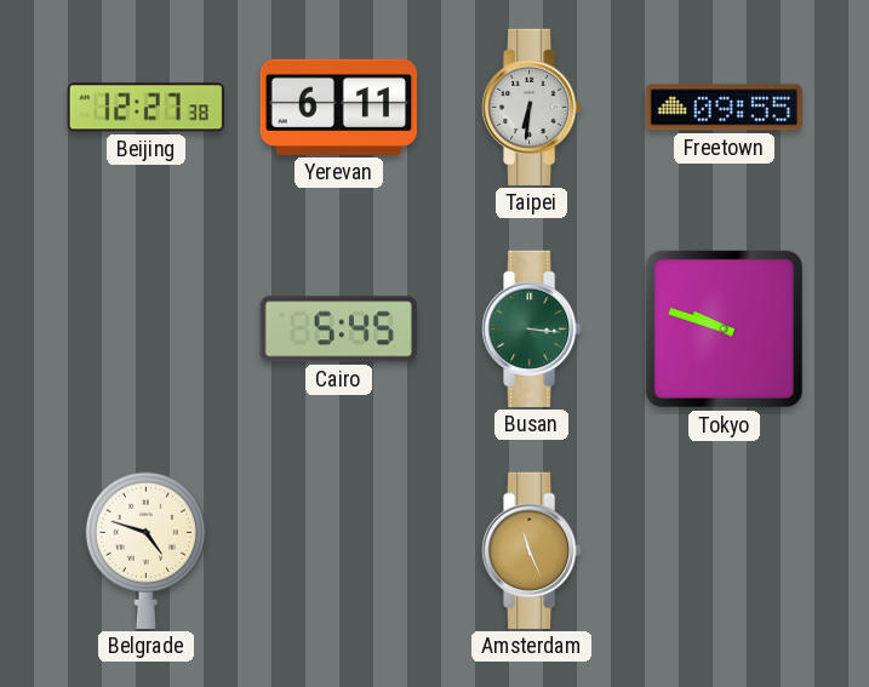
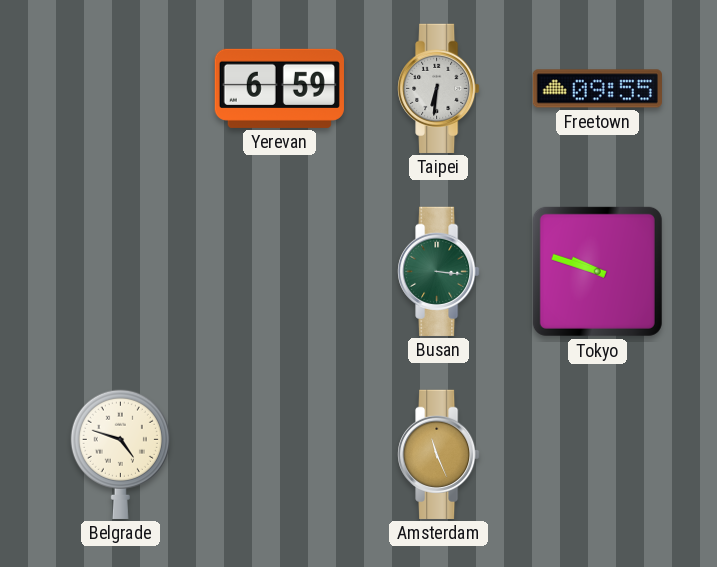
Beijing: 12:27 -> none
Yerevan: 6:11 -> 6:59
Cairo: 5:45 -> none
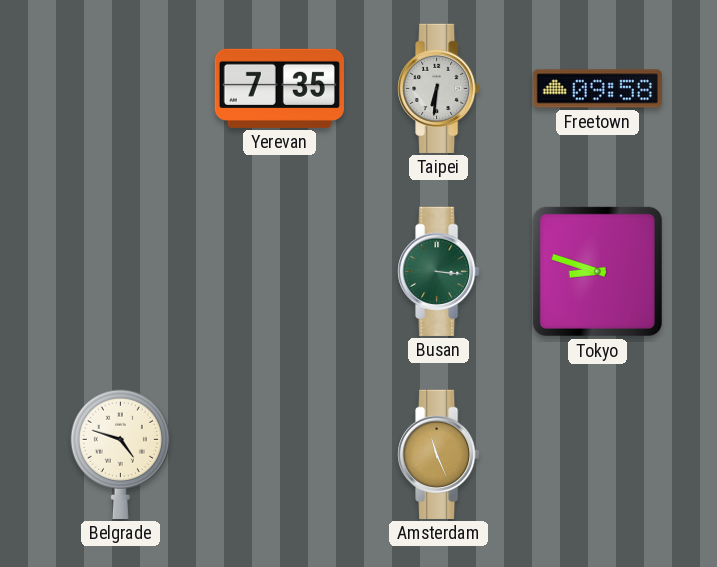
Yerevan: 6:59 -> 7:35
Freetown: 09:55 -> 09:58
Tokyo: 9:48 -> 8:48
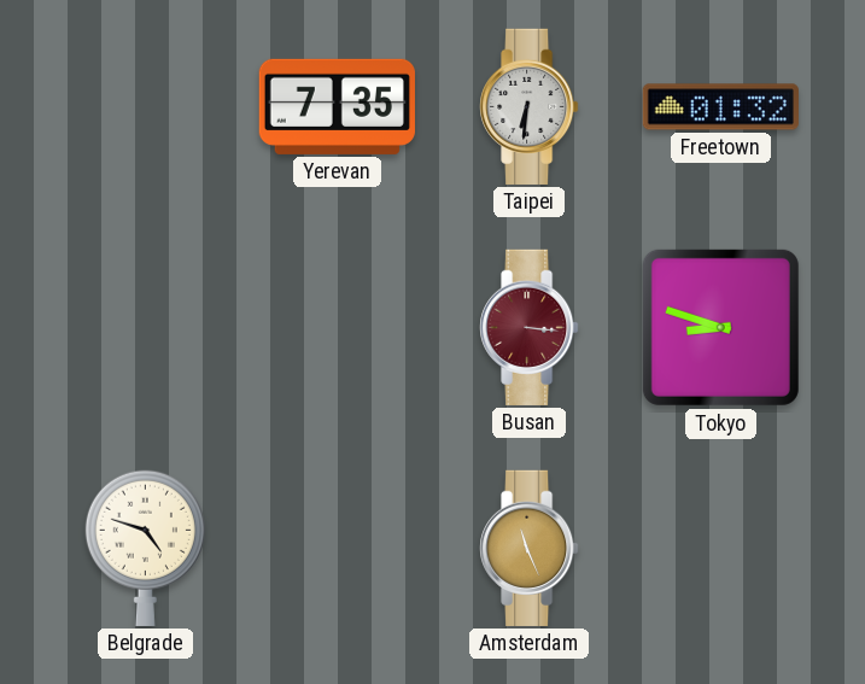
Freetown: 09:58 -> 01:32
Busan dial: green -> burgundy
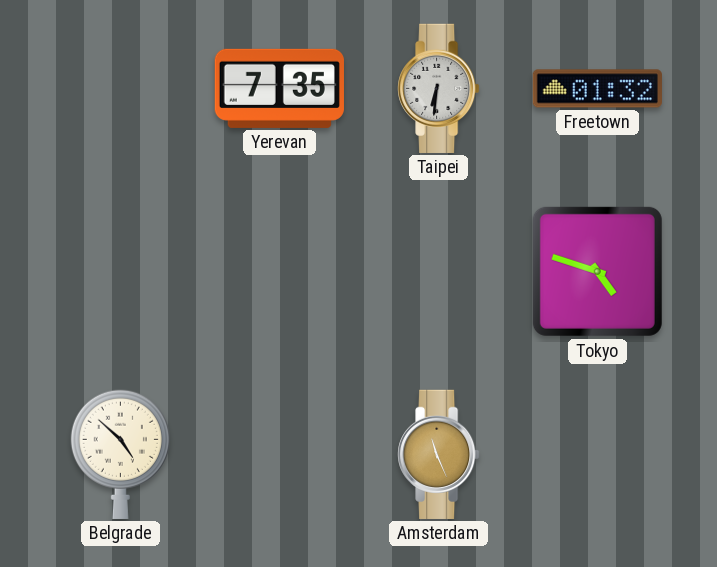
Busan: 3:16 -> none
Tokyo: 8:48 -> 4:48
Belgrade: 4:48 -> 4:52
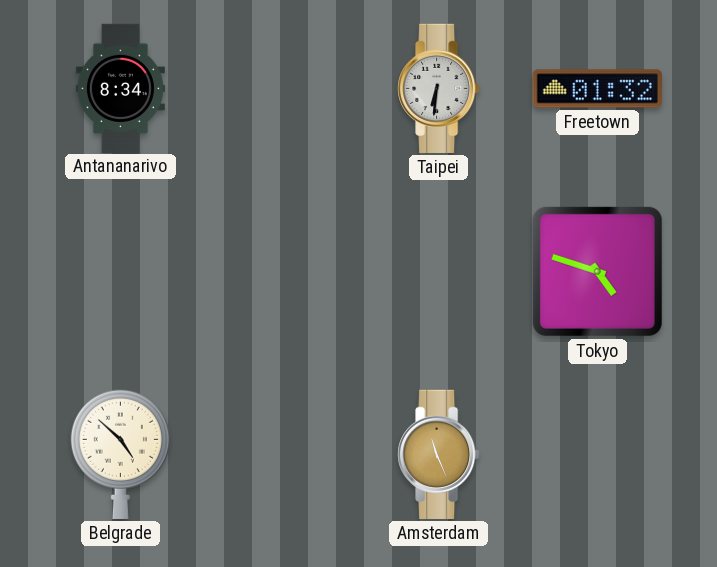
Antananarivo: none -> 8:34
Yerevan: 7:35 -> none
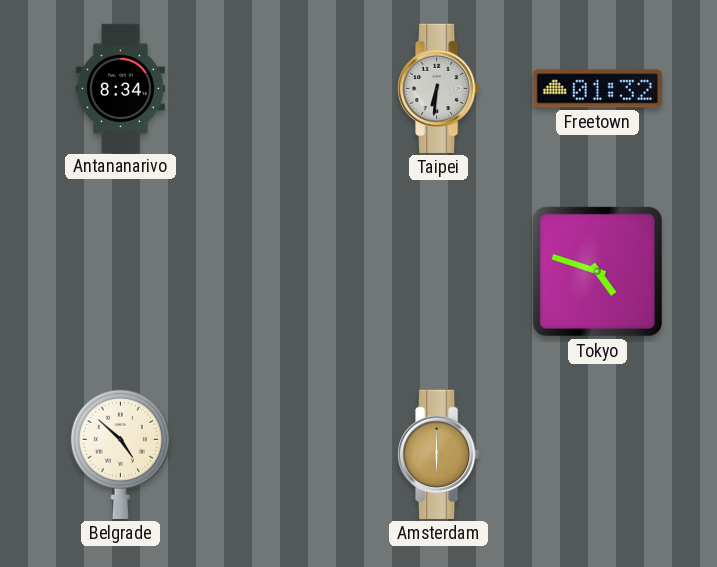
Amsterdam: 11:26 -> 6:00
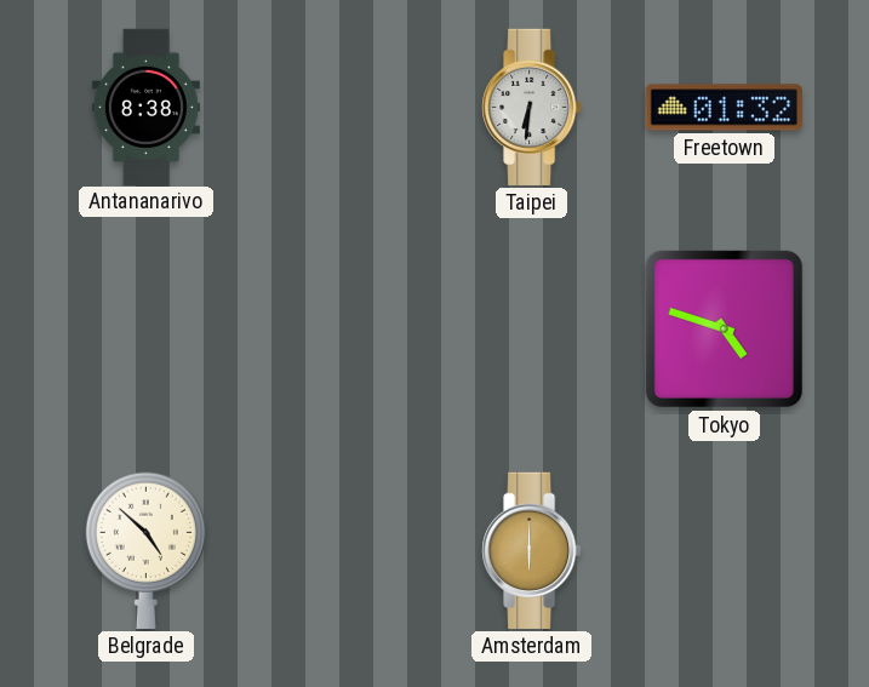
Antananarivo: 8:34 -> 8:38
